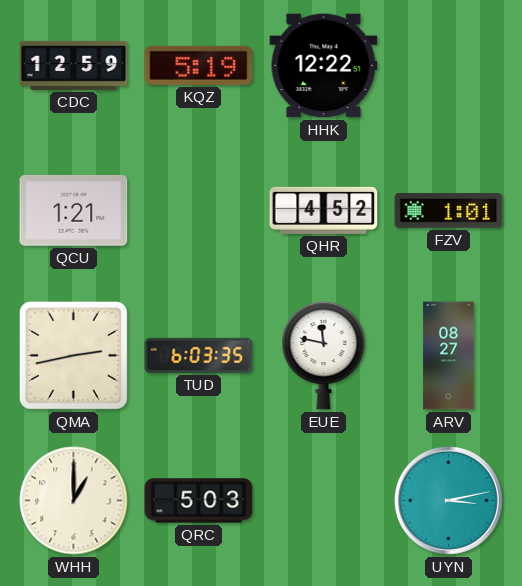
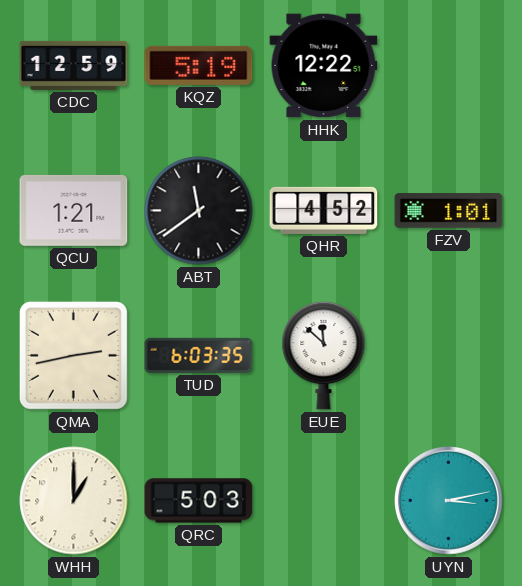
ABT: none -> 11:39
EUE: 11:47 -> 11:52
ARV: 08:27 -> none
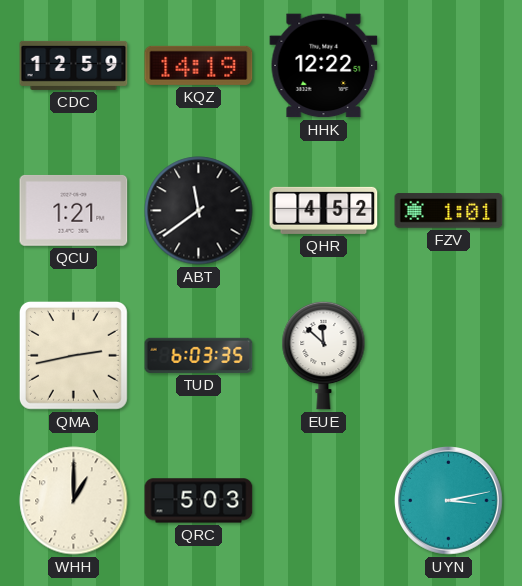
KQZ: 5:19 -> 14:19
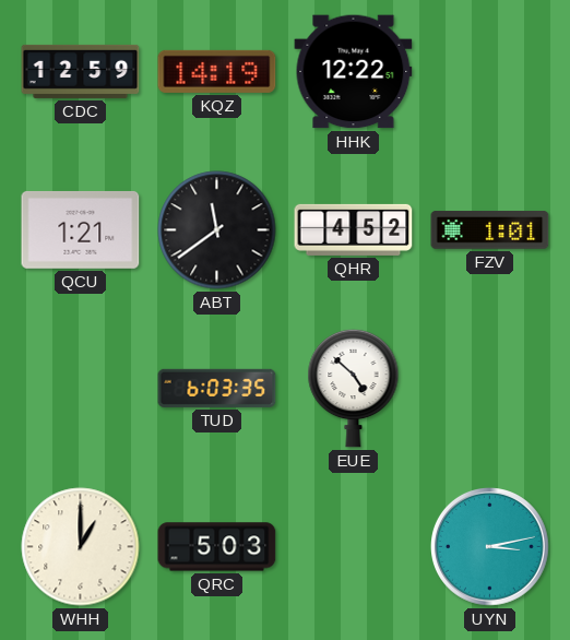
QMA: 2:43 -> none
EUE: 11:52 -> 4:52
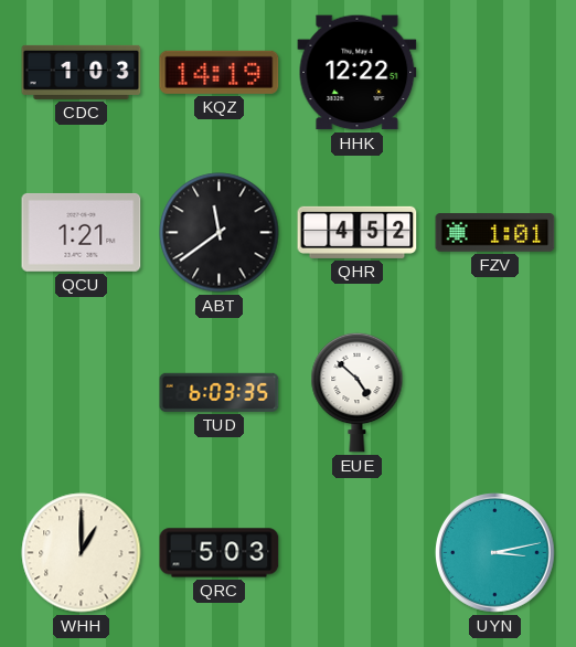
CDC: 12:59 -> 1:03
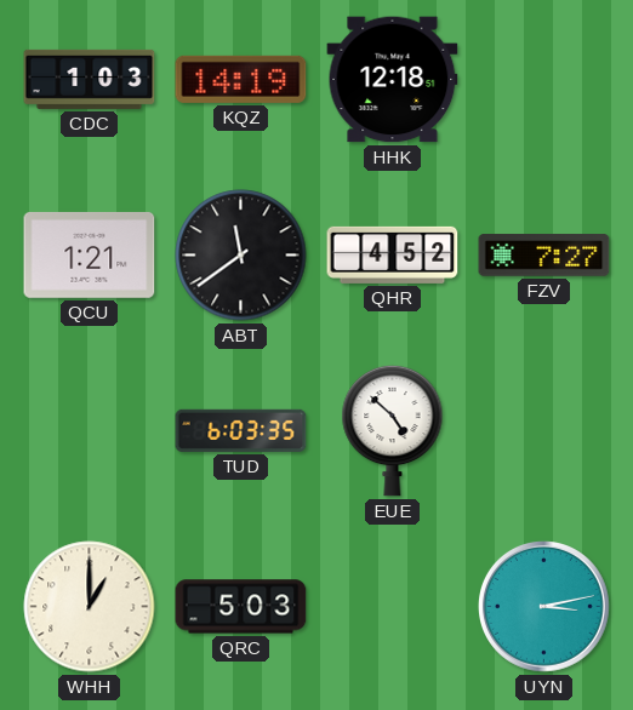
HHK: 12:22 -> 12:18
FZV: 1:01 -> 7:27
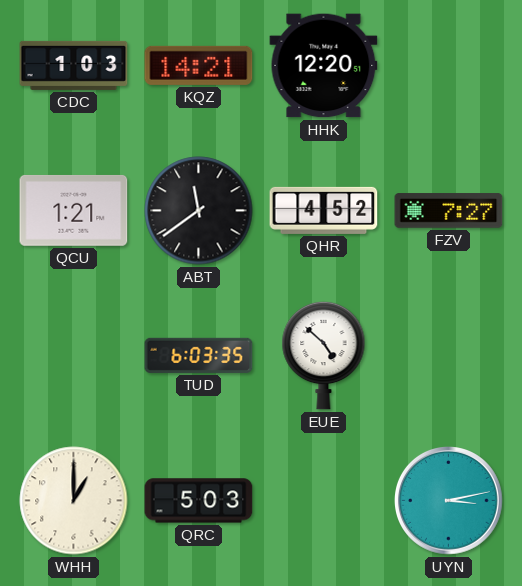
KQZ: 14:19 -> 14:21
HHK: 12:18 -> 12:20
